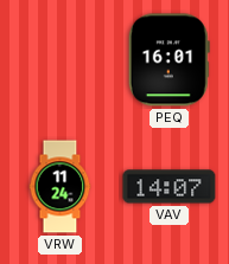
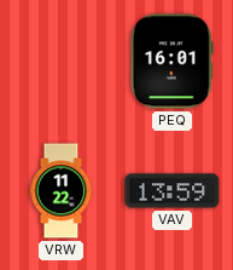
VRW: 11:24 -> 11:22
VAV: 14:07 -> 13:59
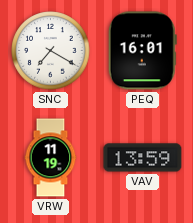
SNC: none -> 7:20
VRW: 11:22 -> 11:19
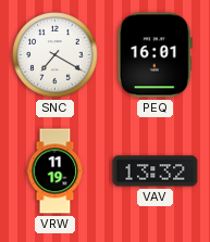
VAV: 13:59 -> 13:32
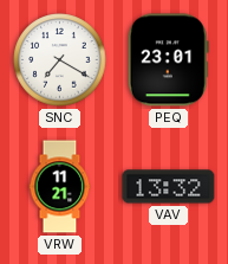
PEQ: 16:01 -> 23:01
VRW: 11:19 -> 11:21
